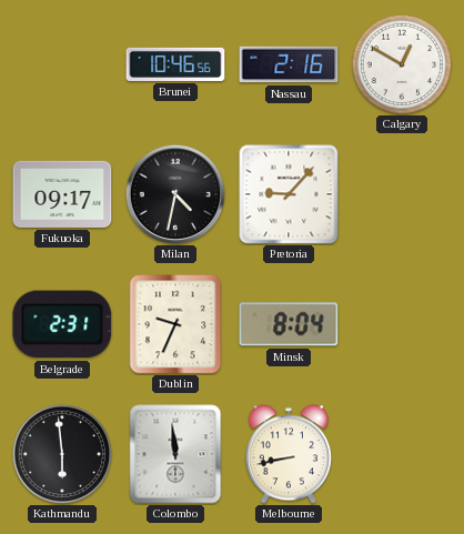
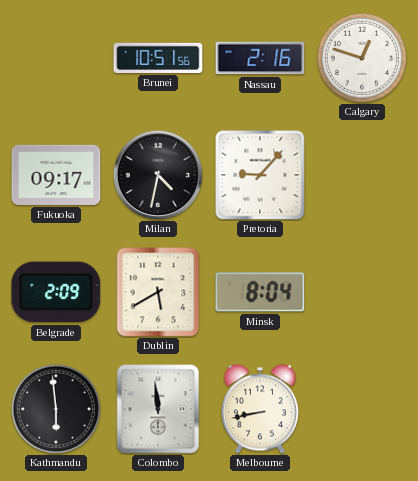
Brunei: 10:46 -> 10:51
Calgary: 12:50 -> 12:48
Belgrade: 2:31 -> 2:09
Dublin: 9:34 -> 5:40
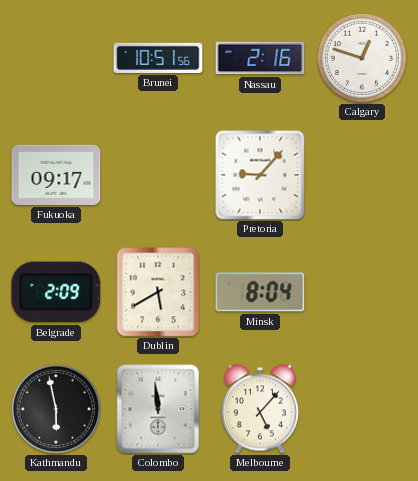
Milan: 4:32 -> none
Kathmandu: 5:59 -> 5:58
Melbourne: 8:43 -> 5:07
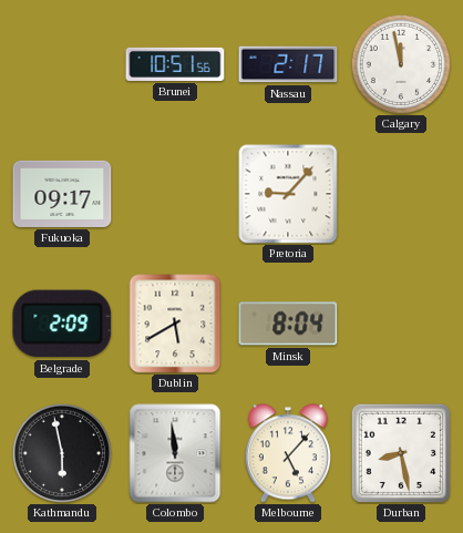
Nassau: 2:16 -> 2:17
Calgary: 12:48 -> 11:58
Durban: none -> 8:28
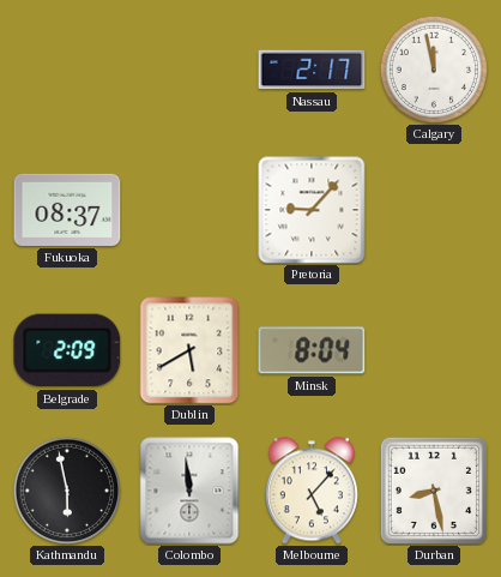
Brunei: 10:51 -> none
Fukuoka: 09:17 -> 08:37
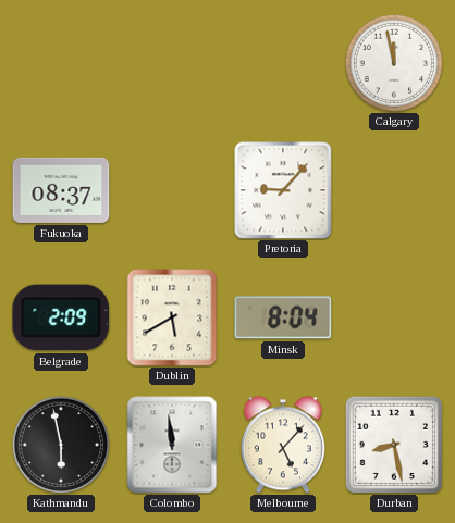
Nassau: 2:17 -> none
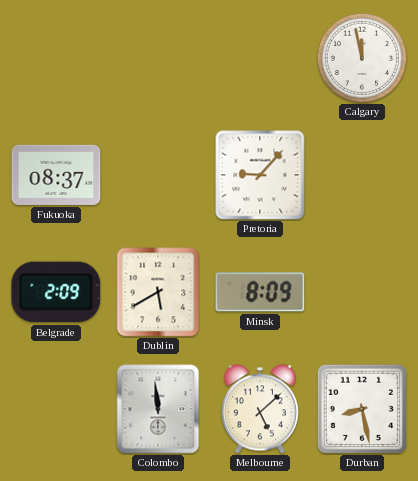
Minsk: 8:04 -> 8:09
Kathmandu: 5:58 -> none
Melbourne: 5:07 -> 5:08
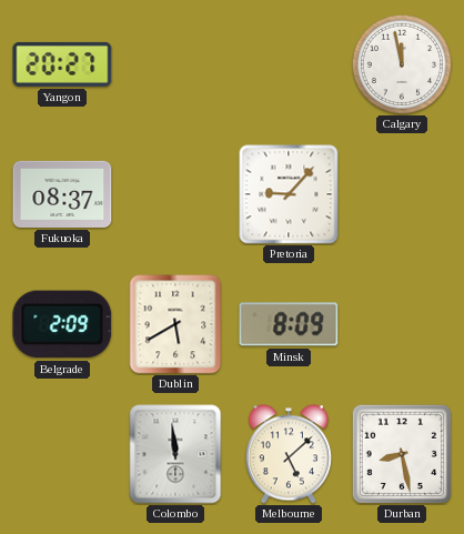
Yangon: none -> 20:27
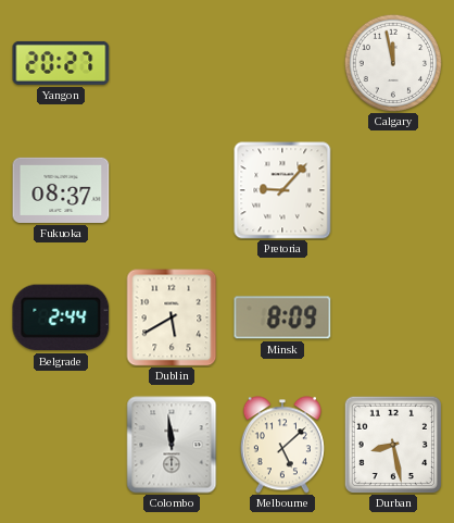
Belgrade: 2:09 -> 2:44
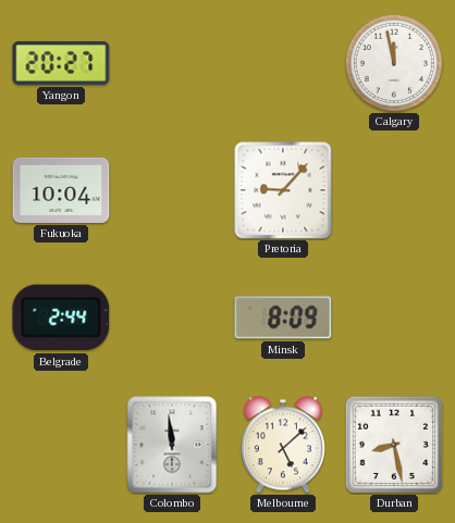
Fukuoka: 08:37 -> 10:04
Dublin: 5:40 -> none
